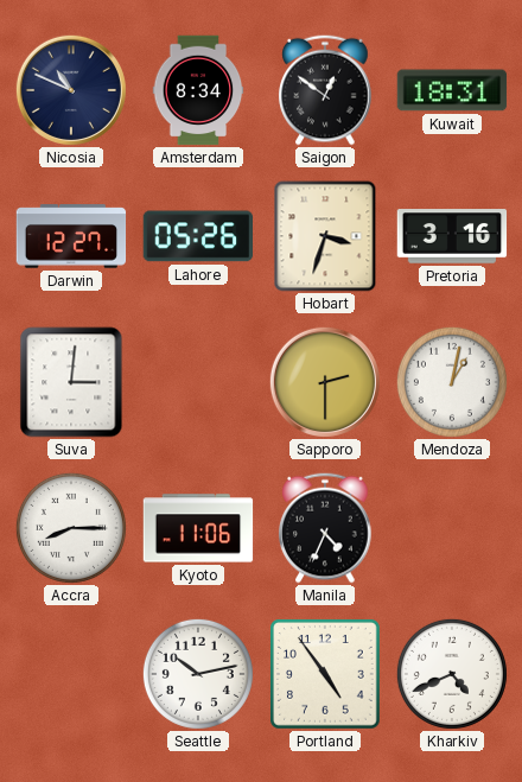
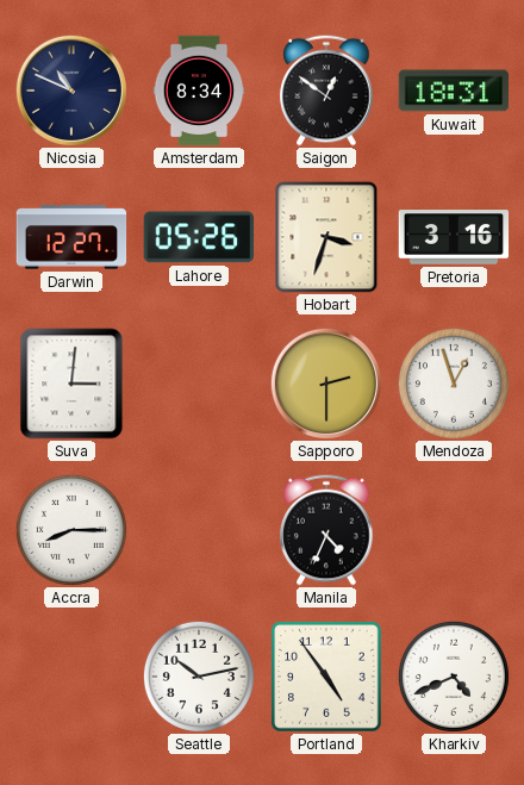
Mendoza: 1:02 -> 12:57
Kyoto: 11:06 -> none
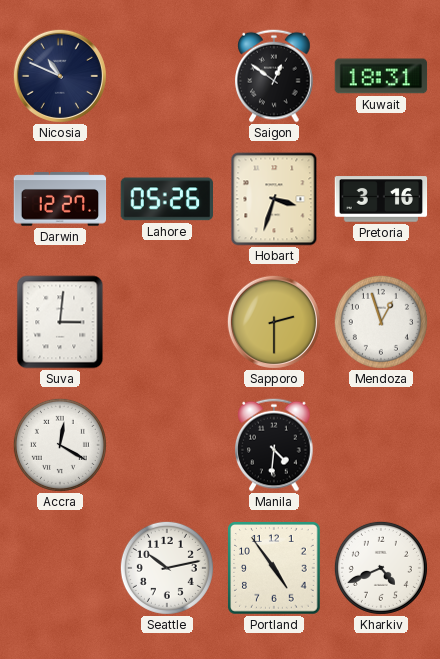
Amsterdam: 8:34 -> none
Accra: 8:15 -> 12:20
Manila: 4:34 -> 4:31
